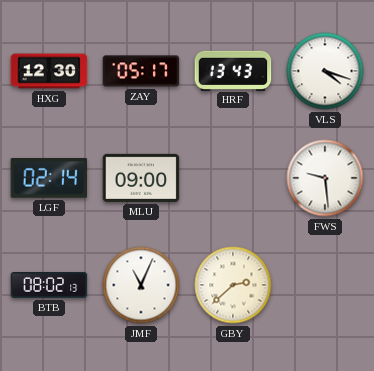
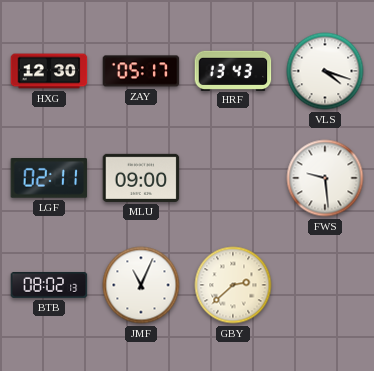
LGF: 02:14 -> 02:11
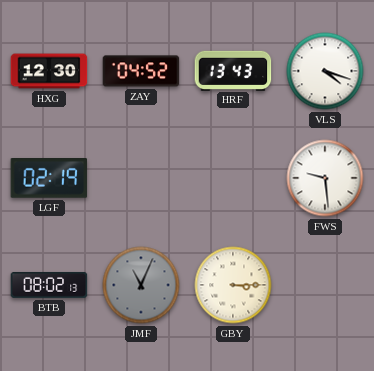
ZAY: 05:17 -> 04:52
LGF: 02:11 -> 02:19
MLU: 09:00 -> none
JMF dial: white -> grey
GBY: 2:38 -> 3:15
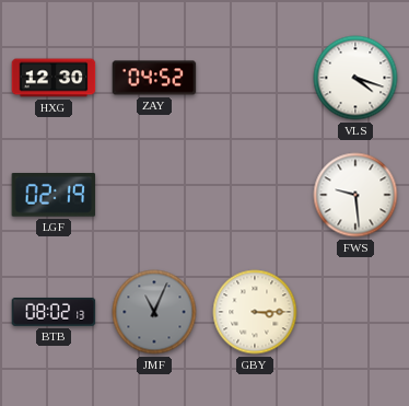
HRF: 13:43 -> none
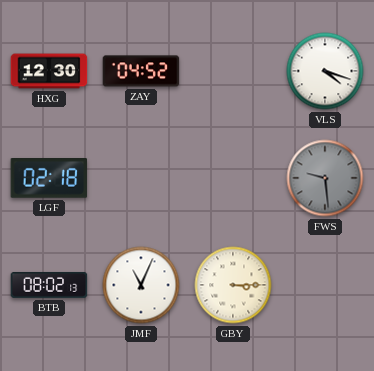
LGF: 02:19 -> 02:18
FWS dial: white -> grey
JMF dial: grey -> white
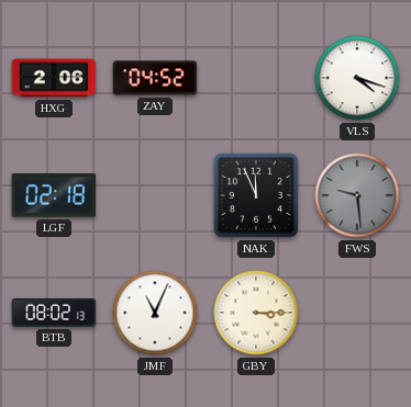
HXG: 12:30 -> 2:06
NAK: none -> 11:56
